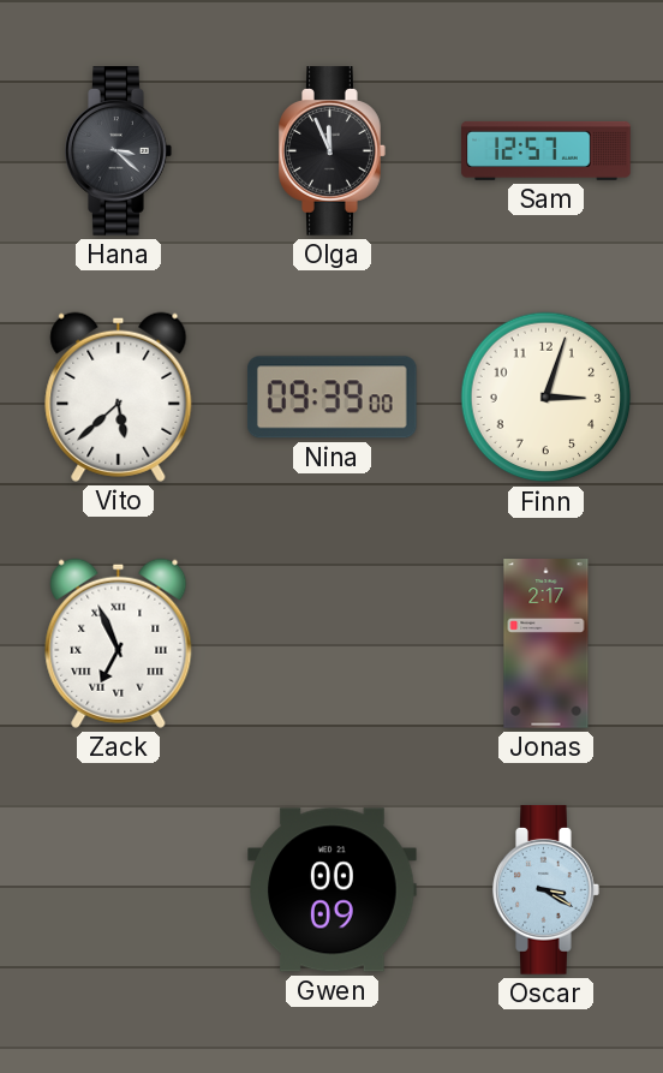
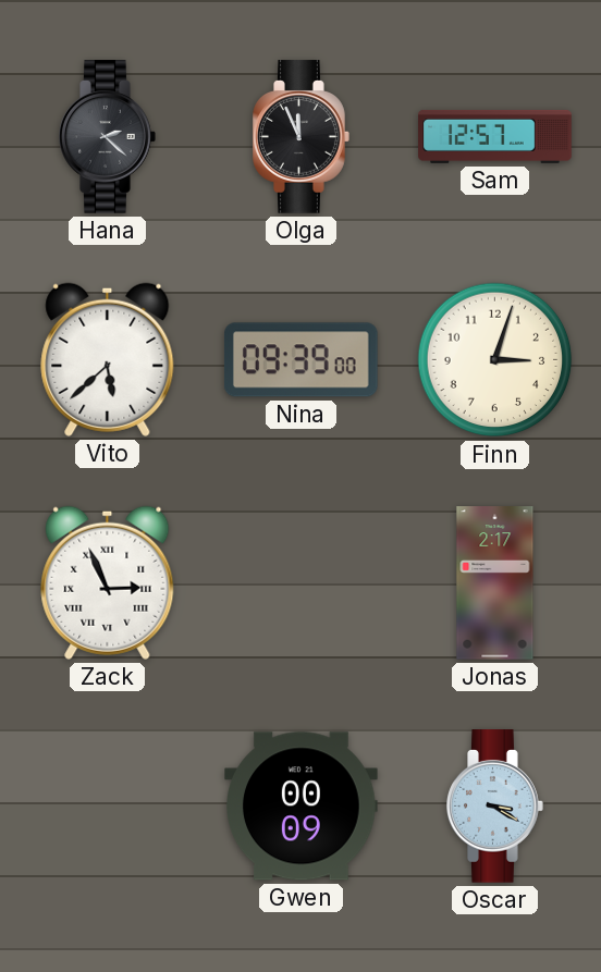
Hana: 3:22 -> 2:22
Zack: 6:56 -> 2:56
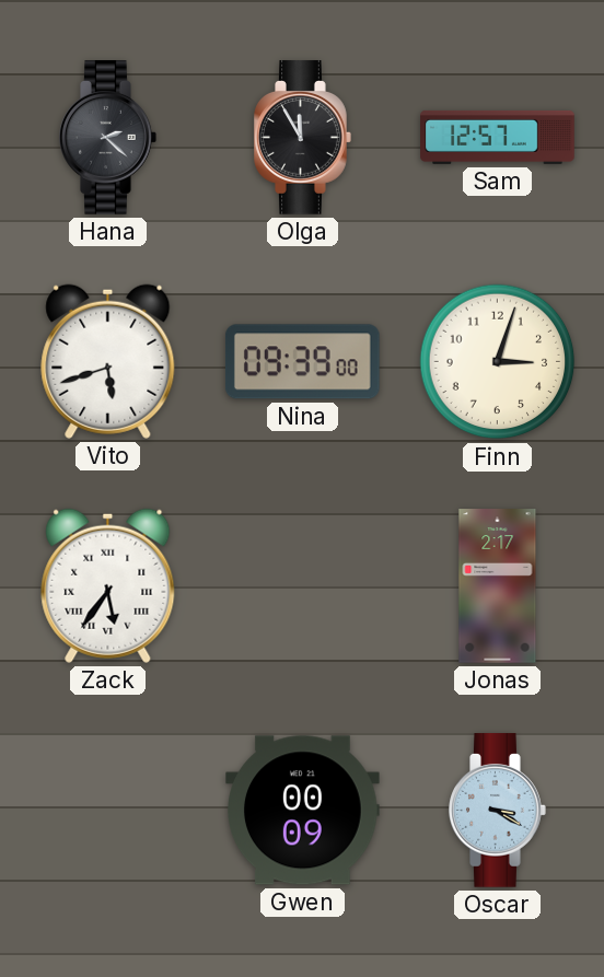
Olga: 11:56 -> 11:55
Vito: 5:38 -> 5:42
Zack: 2:56 -> 5:36
